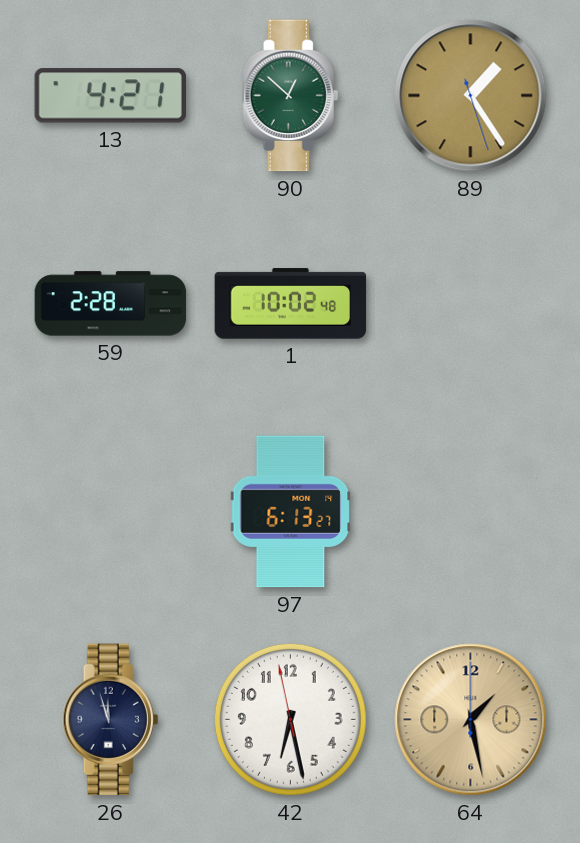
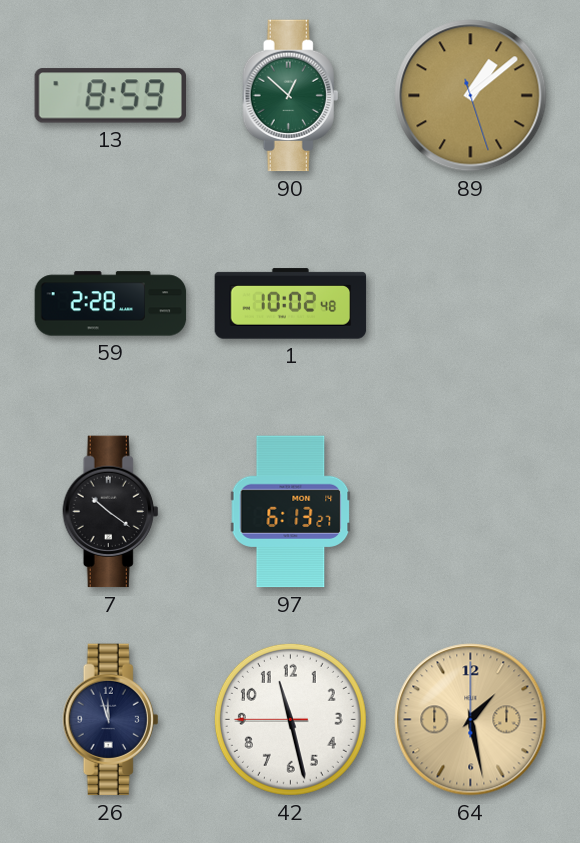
13: 4:21 -> 8:59
89: 1:24 -> 1:08
7: none -> 10:21
42: 6:27 -> 11:27
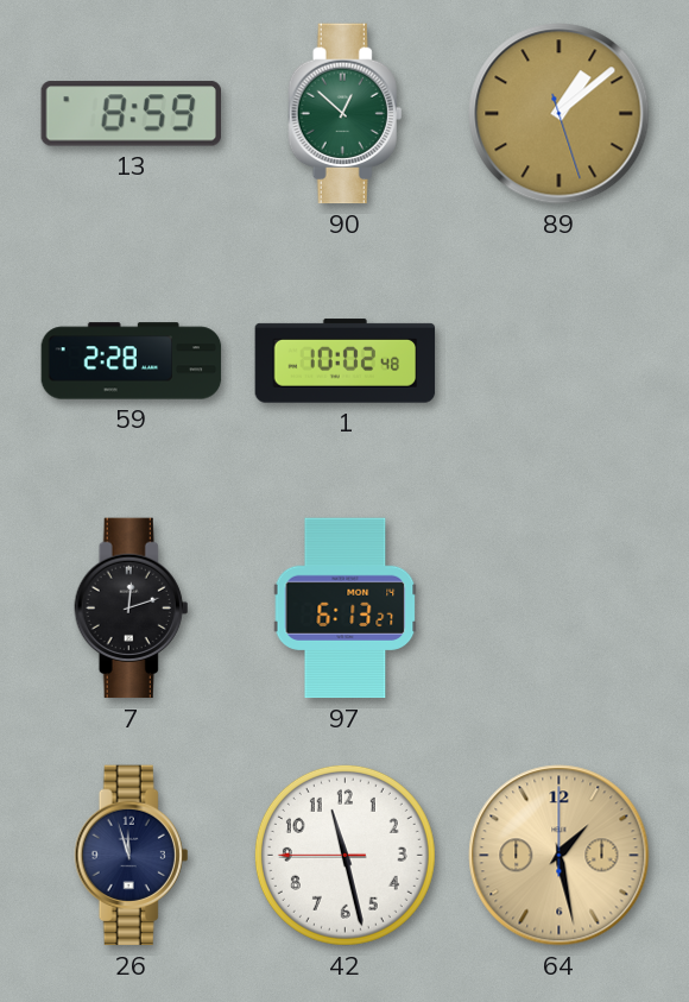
7: 10:21 -> 12:12
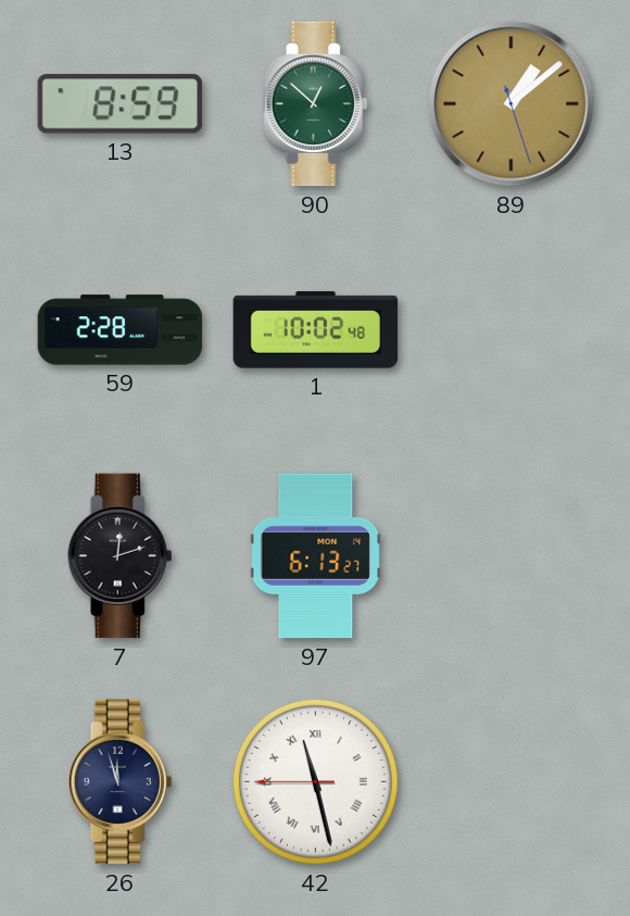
42 numerals: Arabic -> Roman
64: 1:28 -> none
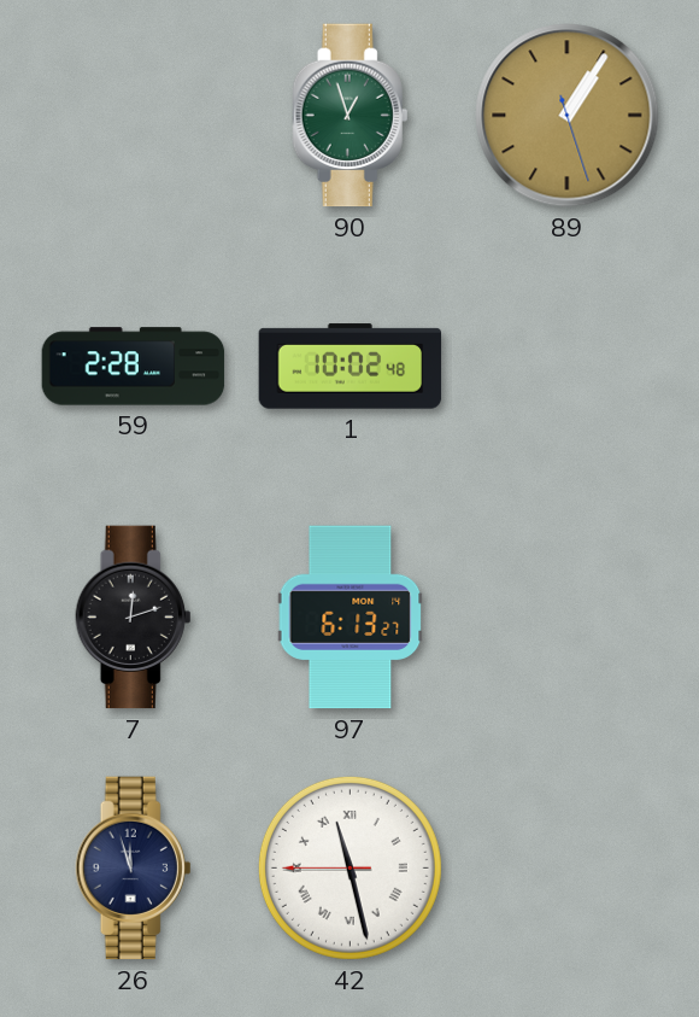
13: 8:59 -> none
90: 12:52 -> 12:57
89: 1:08 -> 1:05
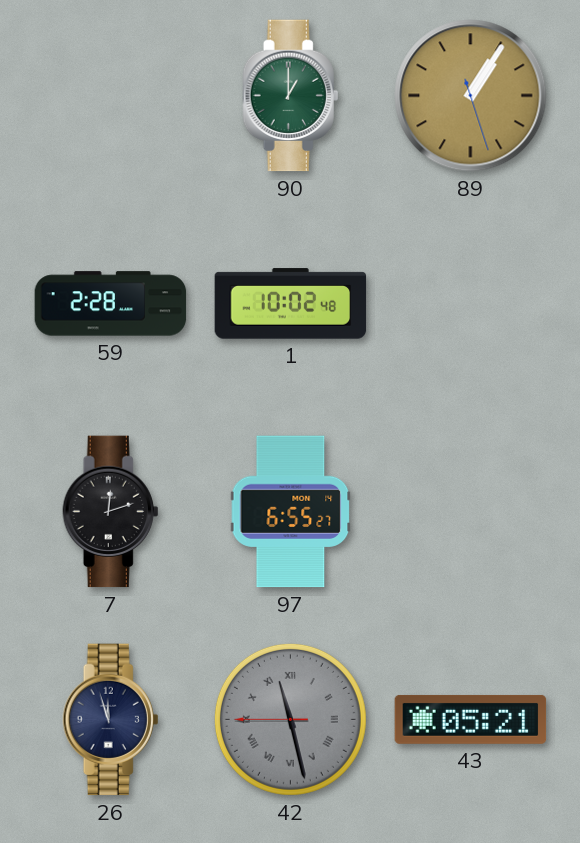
90: 12:57 -> 1:00
97: 6:13 -> 6:55
42 dial: white -> grey
43: none -> 05:21
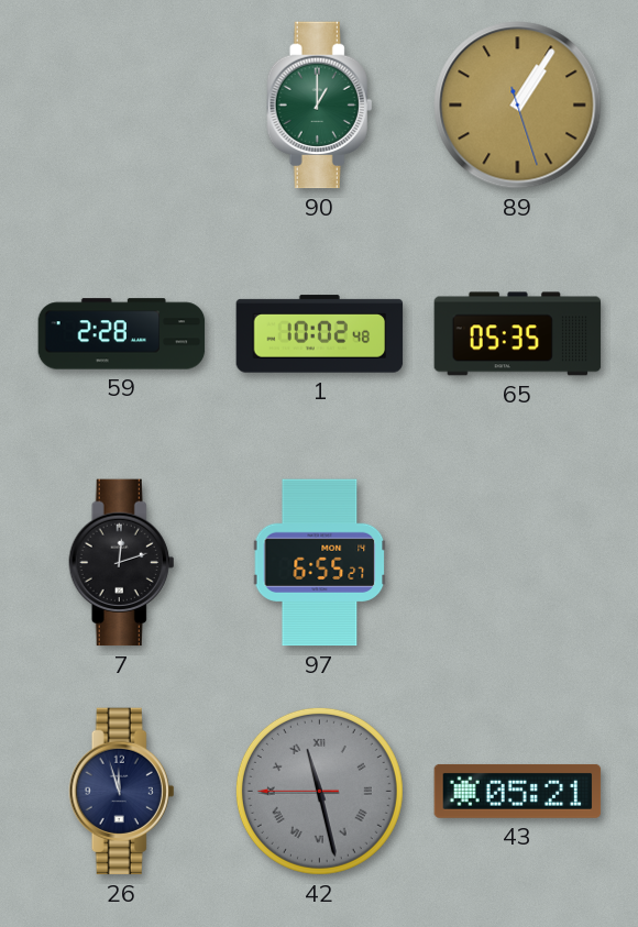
65: none -> 05:35
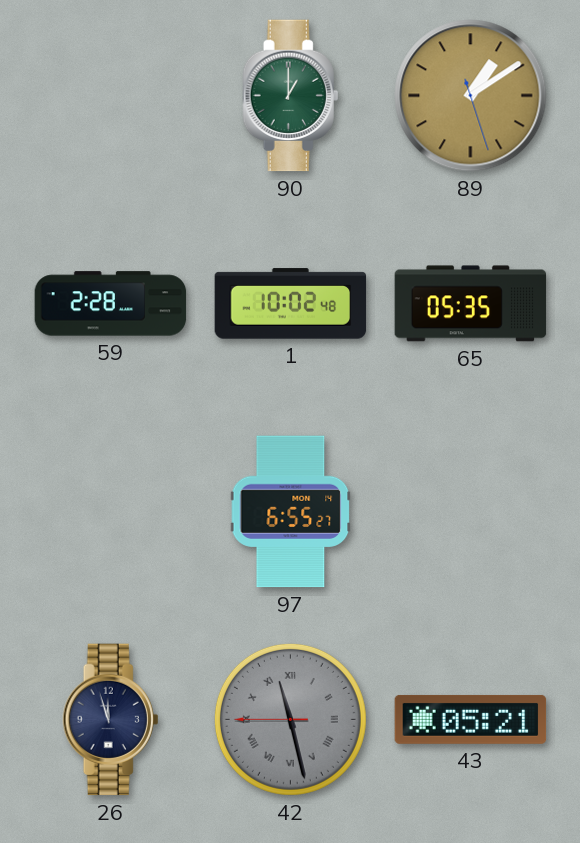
89: 1:05 -> 1:09
7: 12:12 -> none
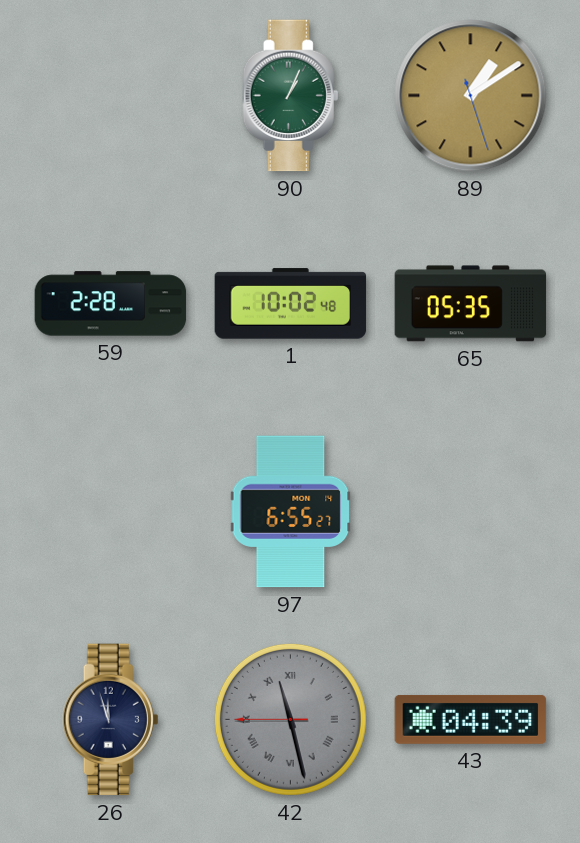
90: 1:00 -> 1:04
43: 05:21 -> 04:39
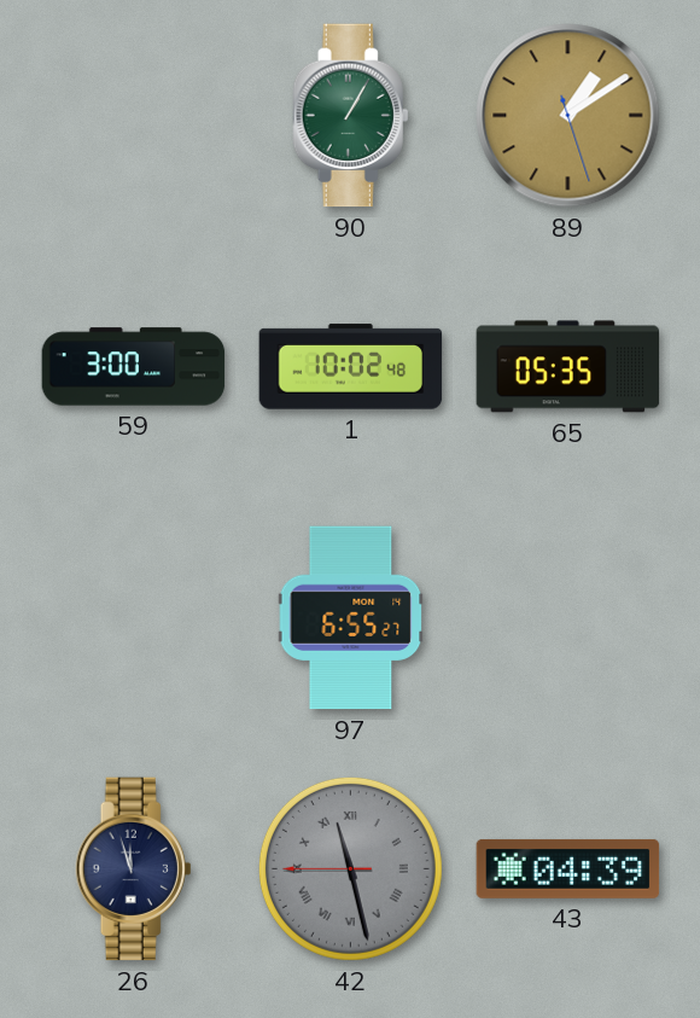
90: 1:04 -> 1:05
59: 2:28 -> 3:00
